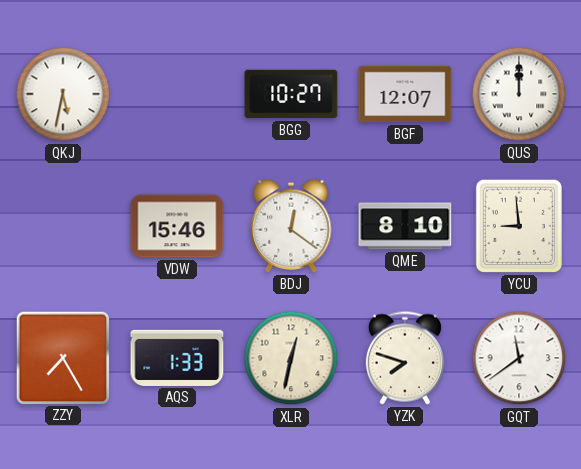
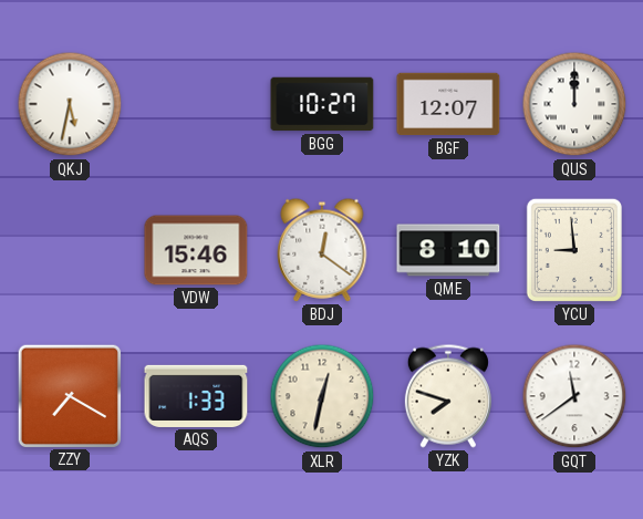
ZZY: 7:25 -> 7:20
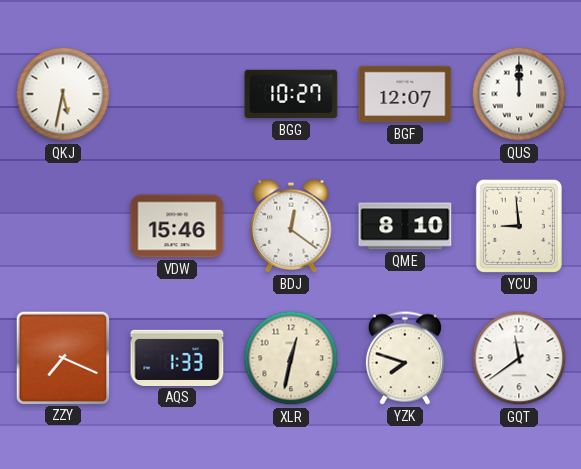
ZZY: 7:20 -> 7:19
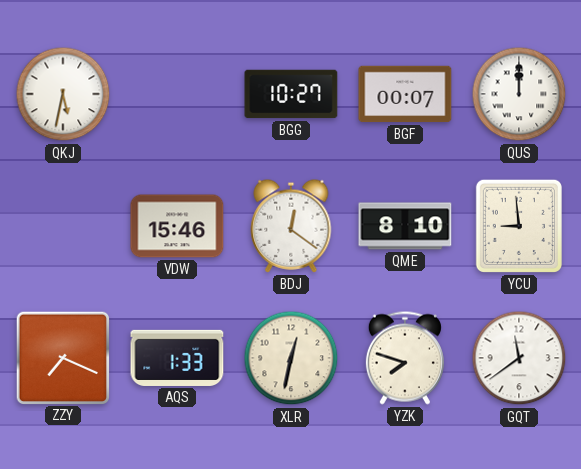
BGF: 12:07 -> 00:07
